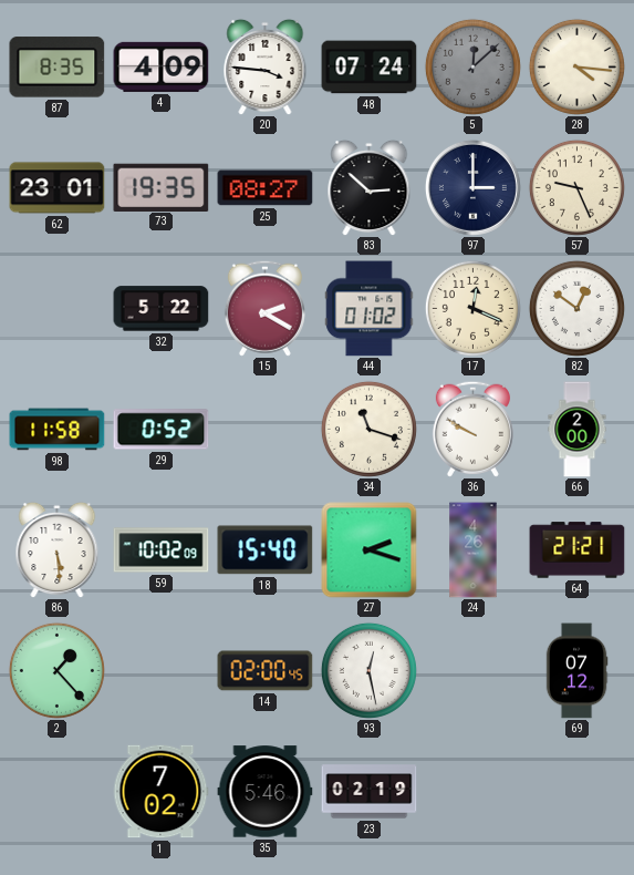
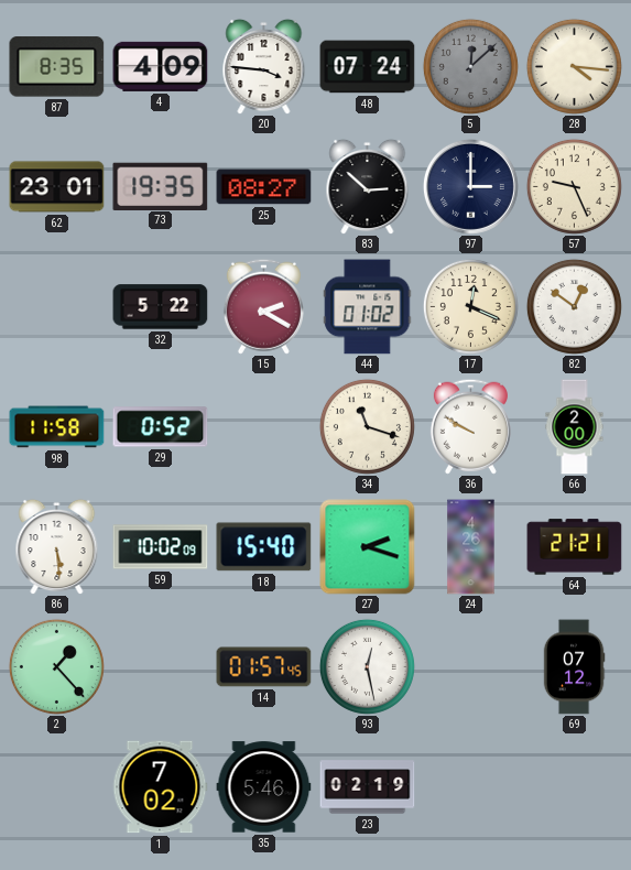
14: 02:00 -> 01:57
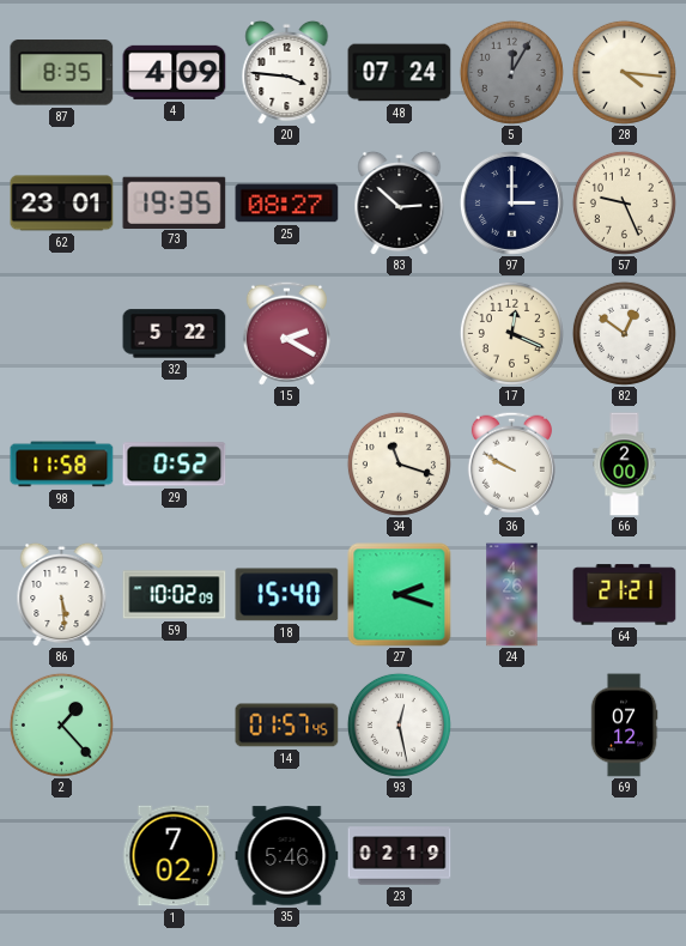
5: 12:08 -> 12:05
44: 01:02 -> none
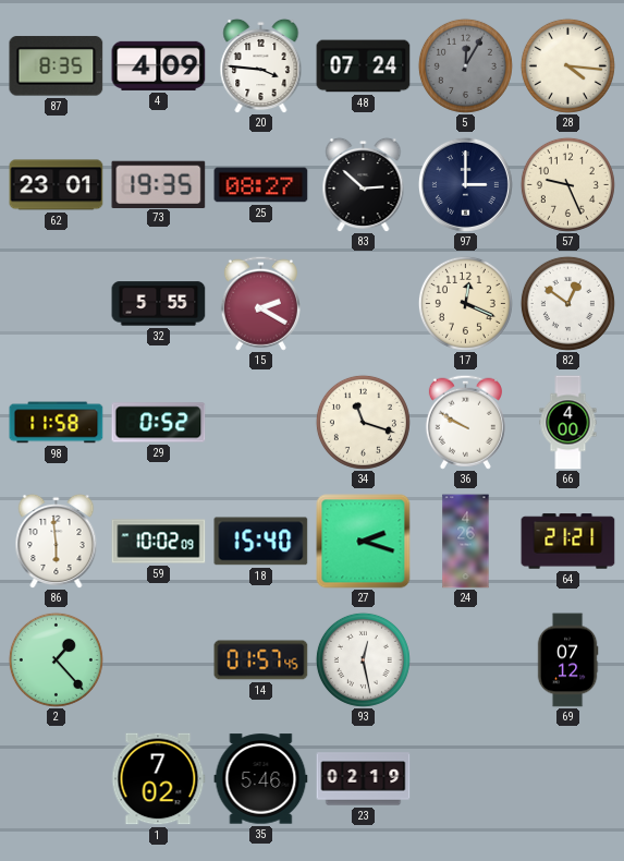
32: 5:22 -> 5:55
66: 2:00 -> 4:00
86: 5:29 -> 5:59
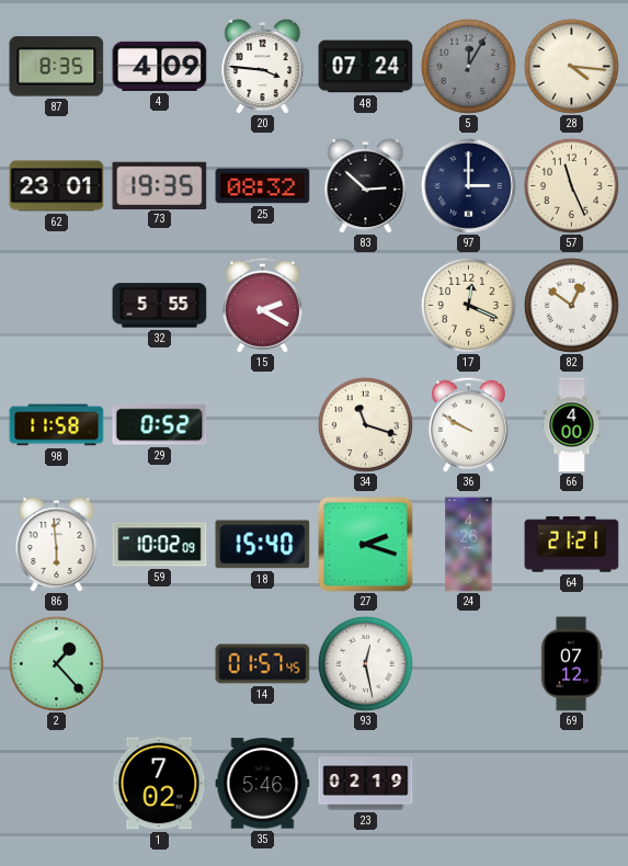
25: 08:27 -> 08:32
57: 9:26 -> 11:26
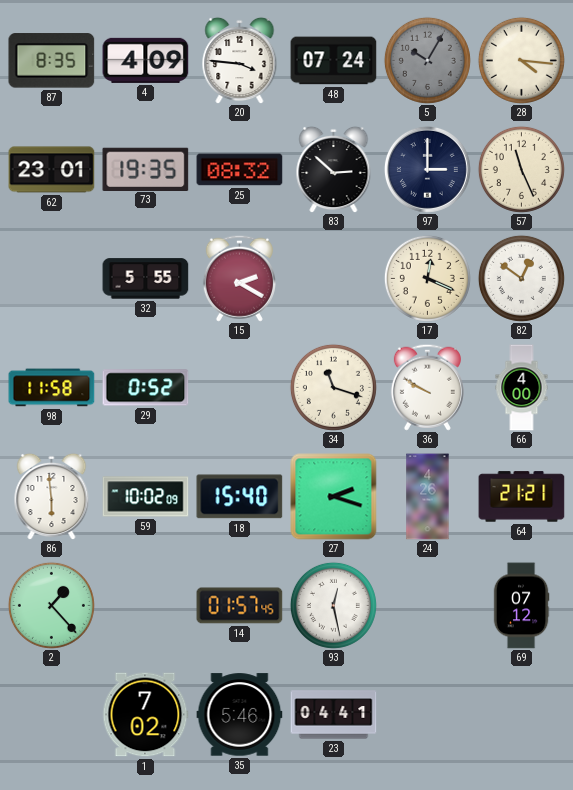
5: 12:05 -> 10:05
23: 02:19 -> 04:41
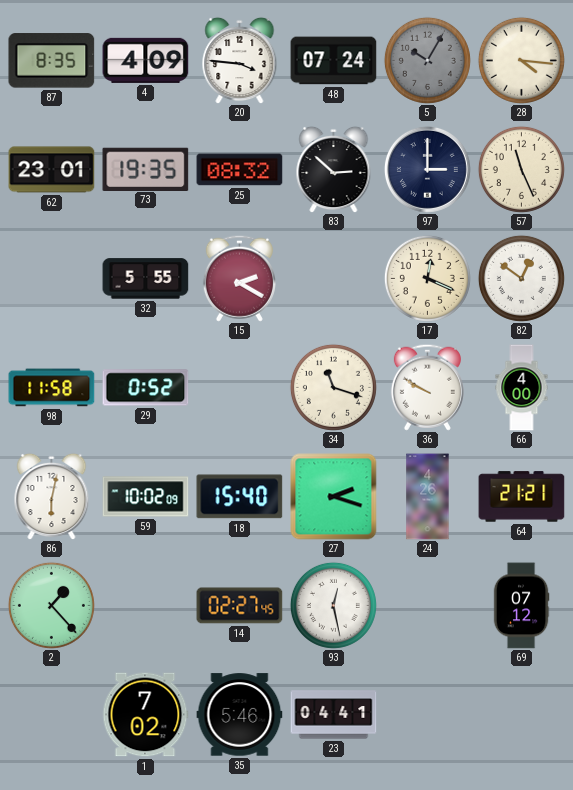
86: 5:59 -> 6:02
14: 01:57 -> 02:27
